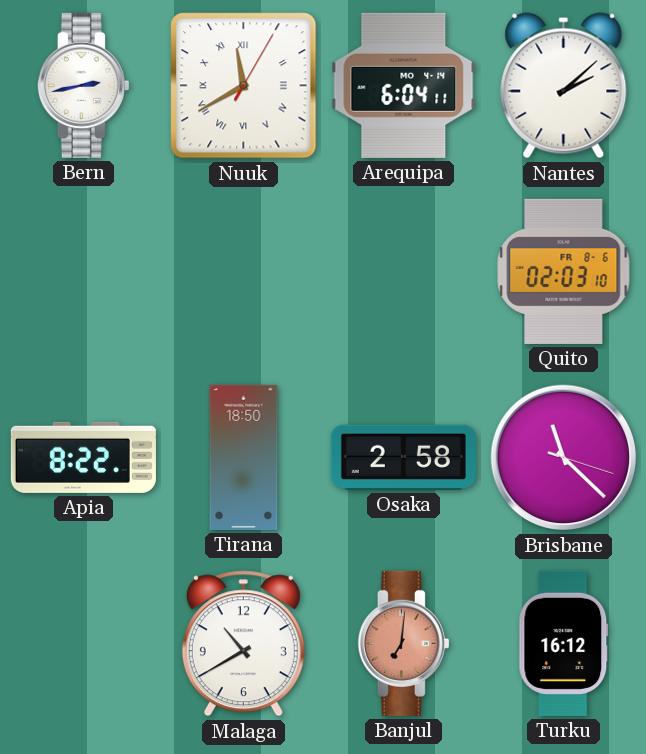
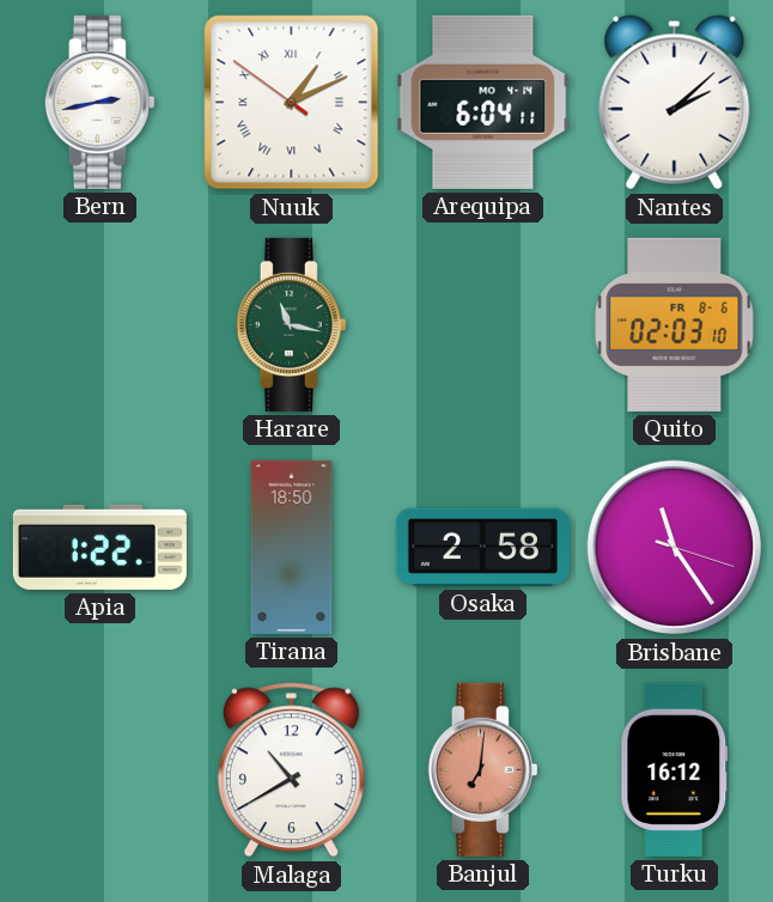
Nuuk: 11:40 -> 1:10
Harare: none -> 11:17
Apia: 8:22 -> 1:22
Brisbane: 11:22 -> 11:24
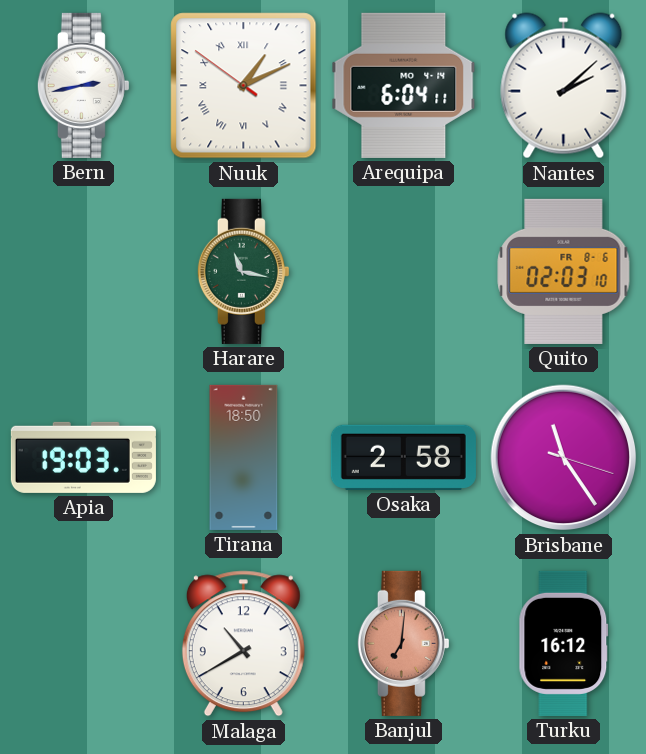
Apia: 1:22 -> 19:03
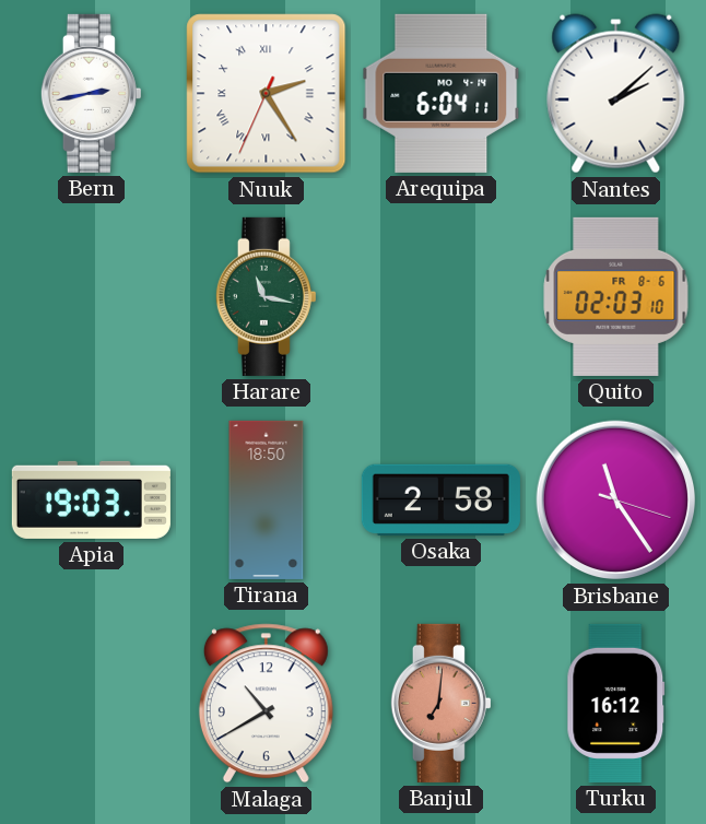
Nuuk: 1:10 -> 2:24
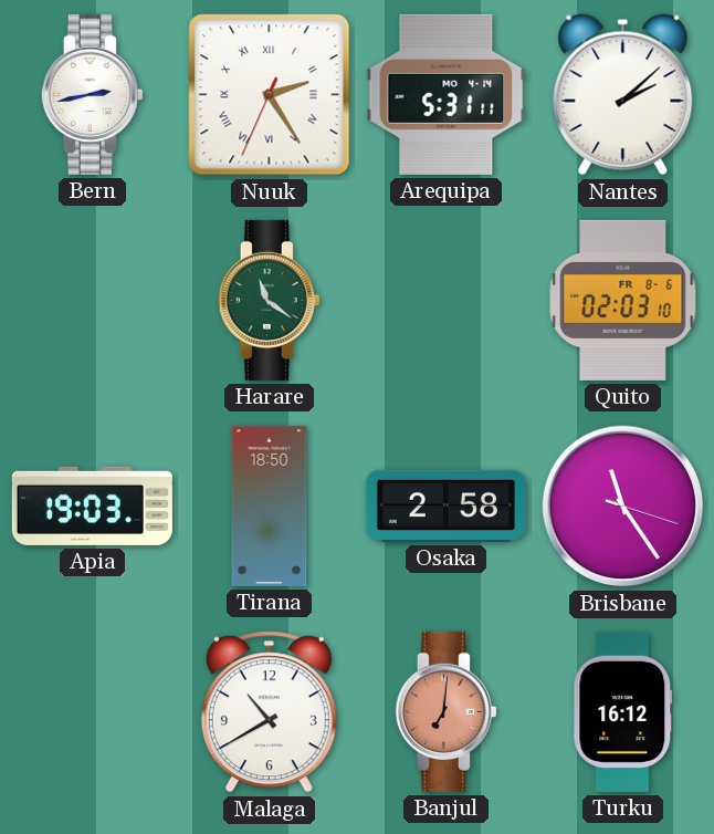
Arequipa: 6:04 -> 5:31
Harare: 11:17 -> 11:21
